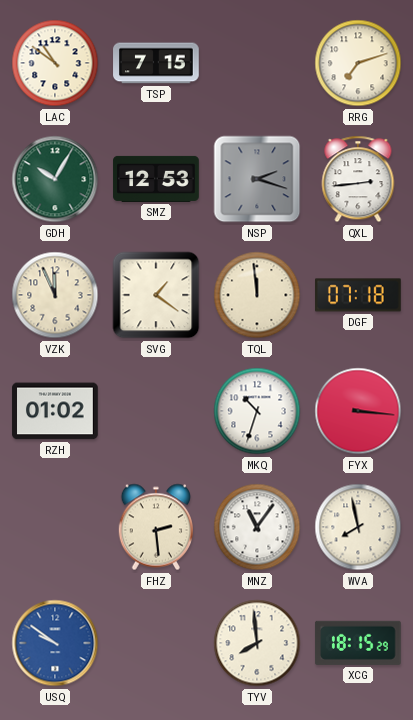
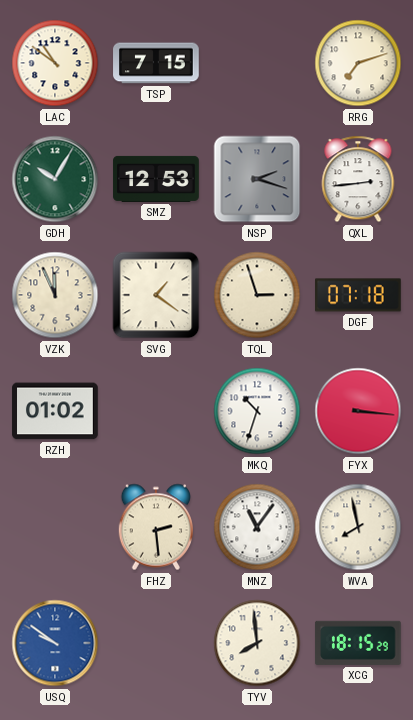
TQL: 11:59 -> 2:57
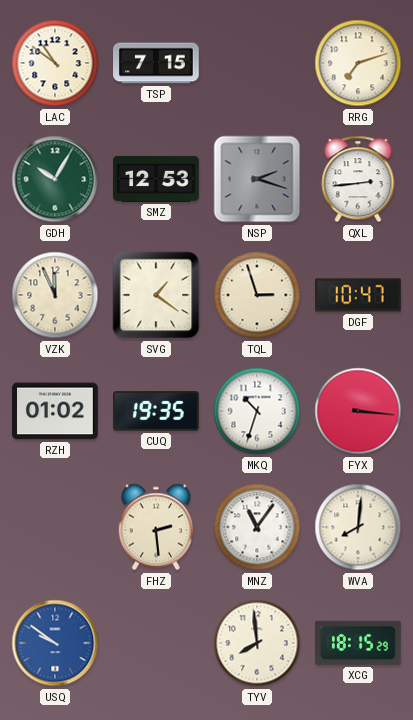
DGF: 07:18 -> 10:47
CUQ: none -> 19:35
WVA: 7:58 -> 8:01
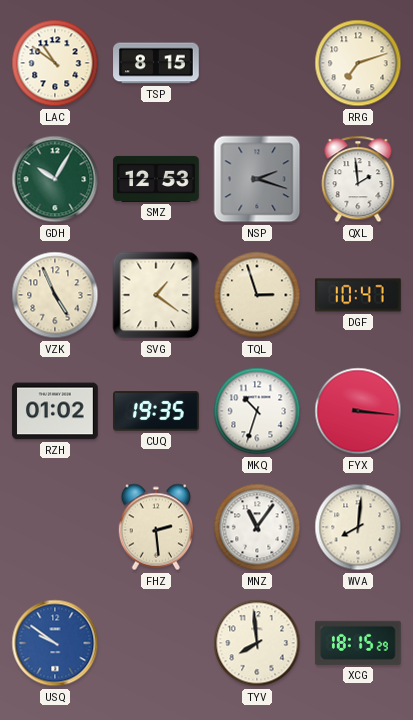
TSP: 7:15 -> 8:15
QXL: 2:44 -> 1:59
VZK: 11:56 -> 4:56
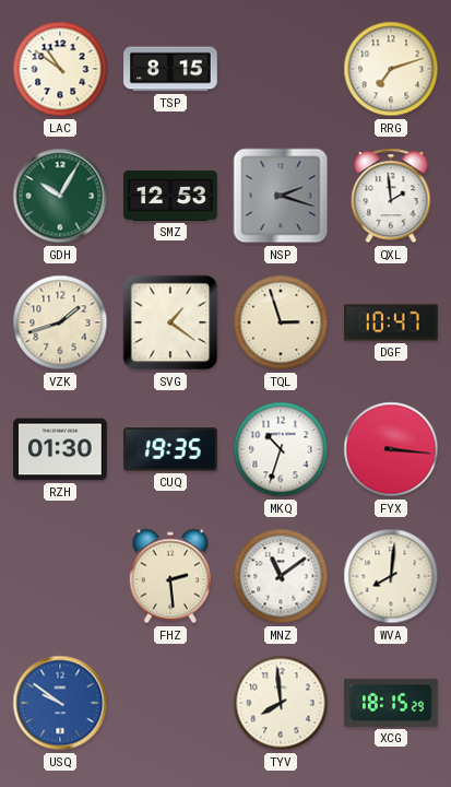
VZK: 4:56 -> 1:42
RZH: 01:02 -> 01:30
MNZ: 11:06 -> 11:09
